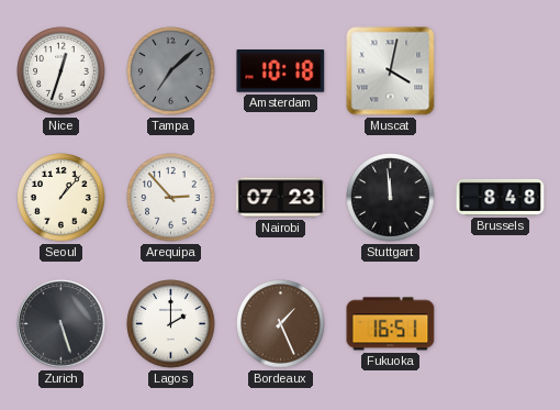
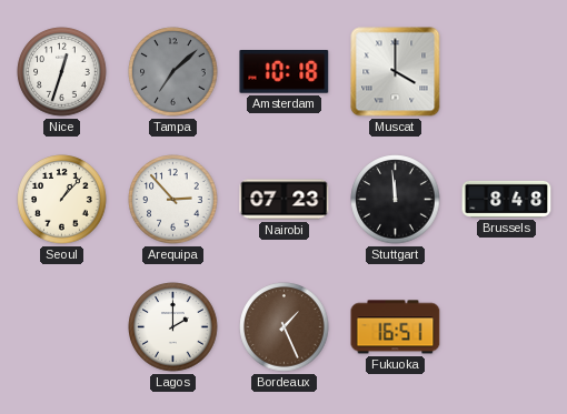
Muscat: 4:02 -> 4:00
Zurich: 5:27 -> none
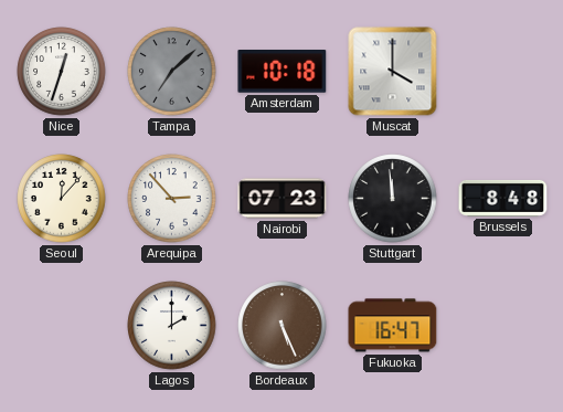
Seoul: 1:07 -> 12:07
Bordeaux: 1:26 -> 5:26
Fukuoka: 16:51 -> 16:47
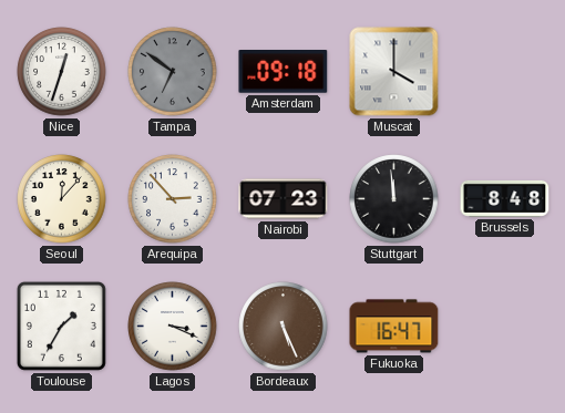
Tampa: 7:08 -> 6:51
Amsterdam: 10:18 -> 09:18
Toulouse: none -> 1:35
Lagos: 2:00 -> 3:19
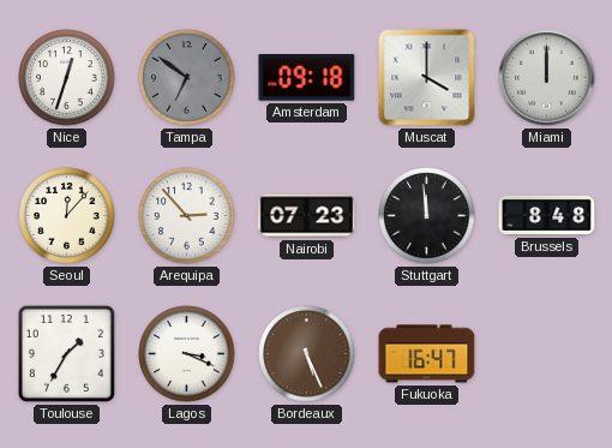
Miami: none -> 12:00
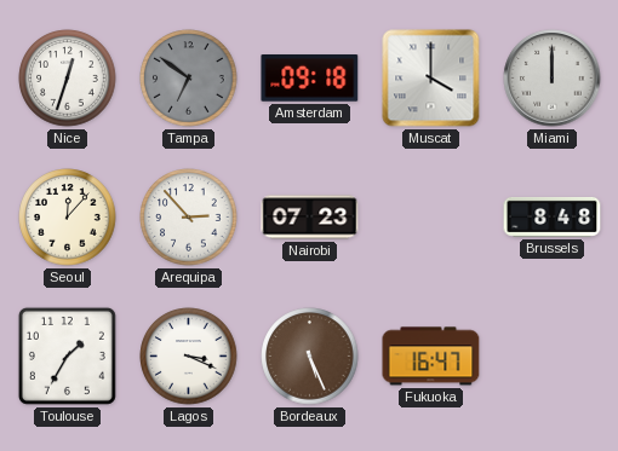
Stuttgart: 11:59 -> none
